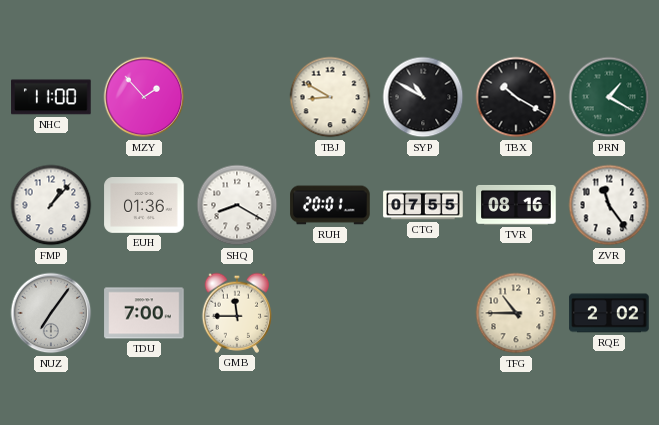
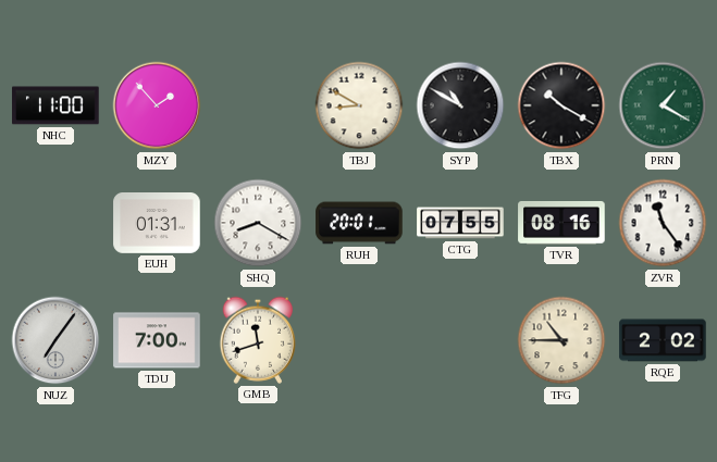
FMP: 1:07 -> none
EUH: 01:36 -> 01:31
GMB: 11:45 -> 11:42
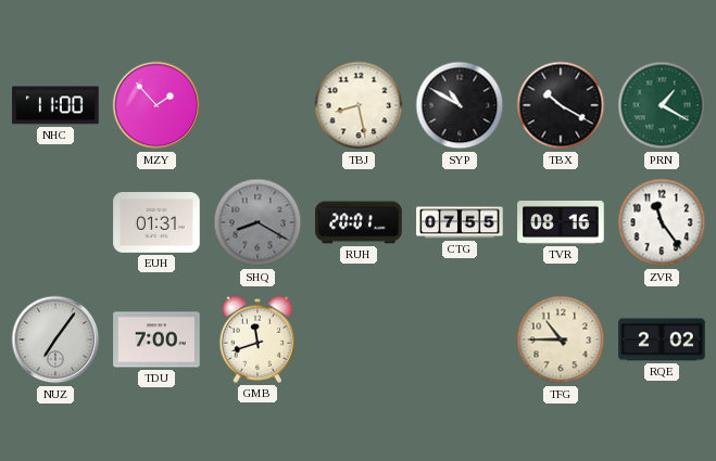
TBJ: 8:50 -> 8:28
SHQ dial: white -> grey
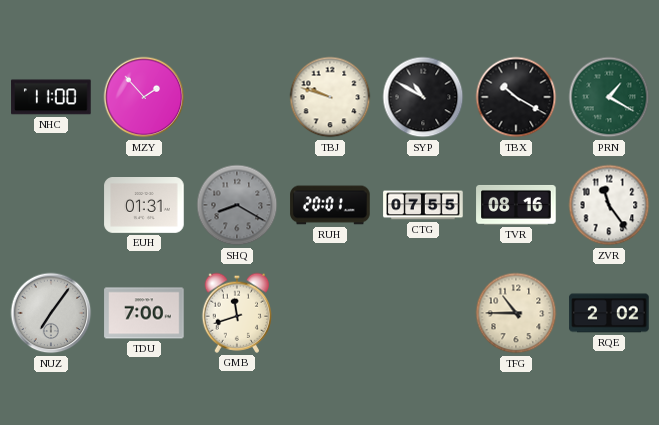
TBJ: 8:28 -> 9:48
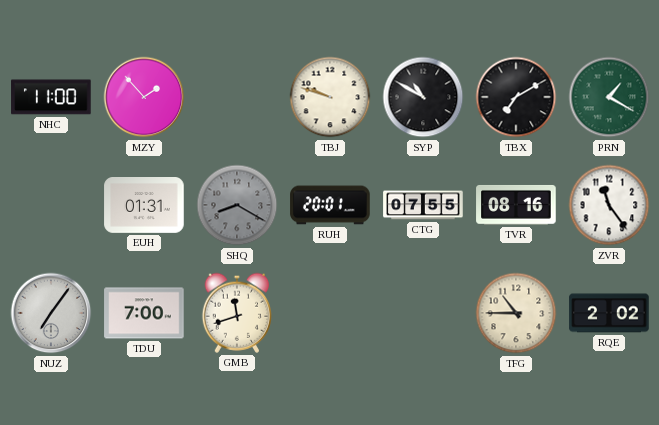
TBX: 10:20 -> 7:10
